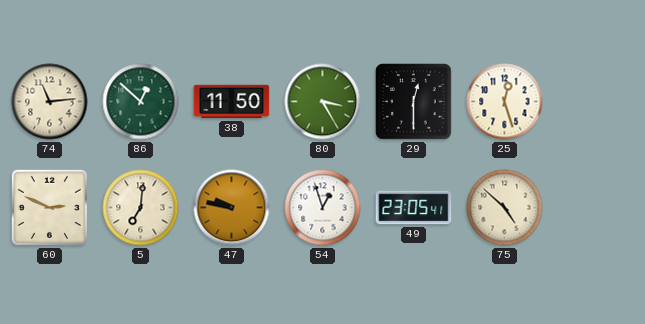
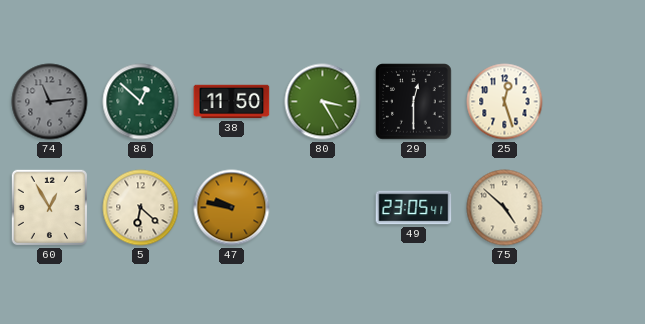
74 dial: cream -> grey
60: 2:49 -> 12:55
5: 7:01 -> 6:22
54: 12:57 -> none
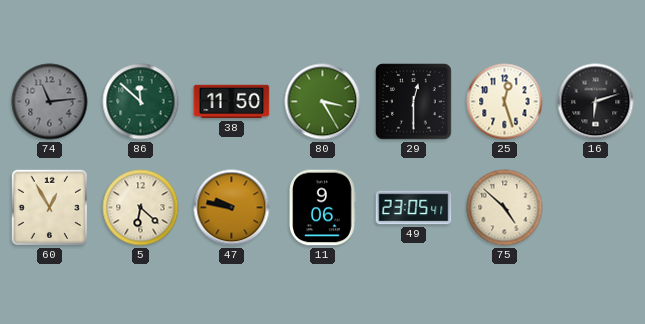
86: 12:52 -> 11:52
16: none -> 6:12
11: none -> 9:06
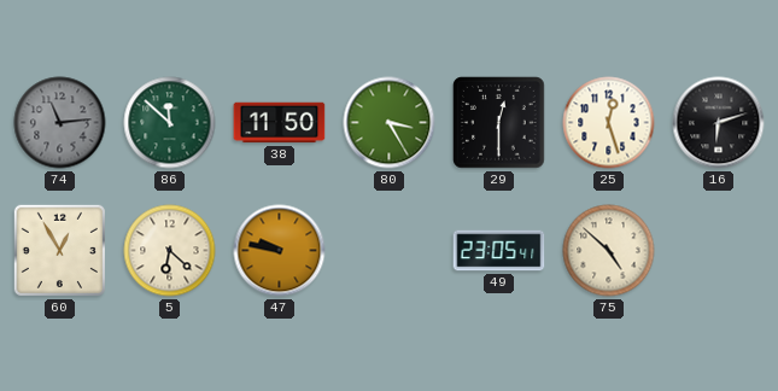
11: 9:06 -> none
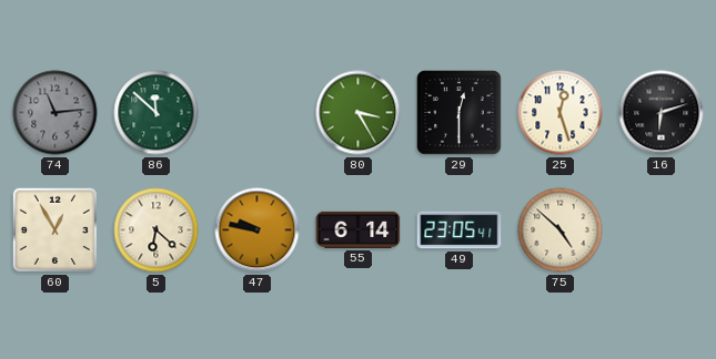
38: 11:50 -> none
55: none -> 6:14
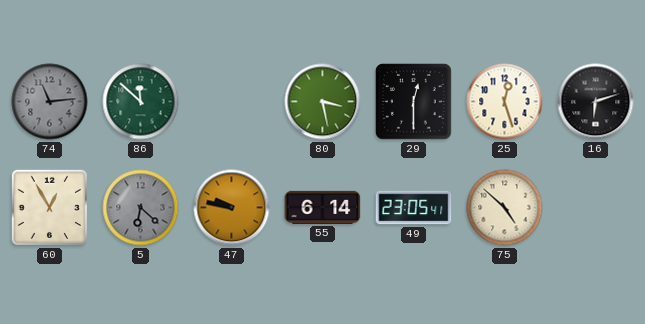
80: 3:25 -> 3:28
5 dial: cream -> grey
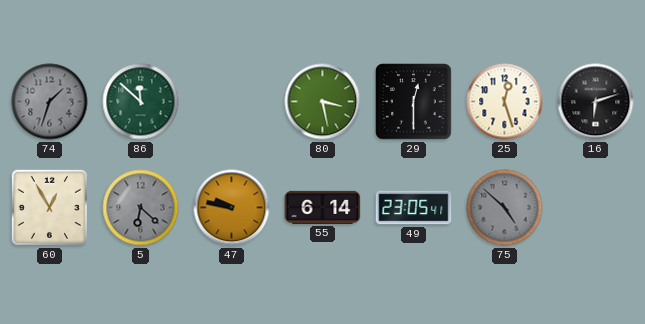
74: 11:14 -> 1:33
75 dial: cream -> grey
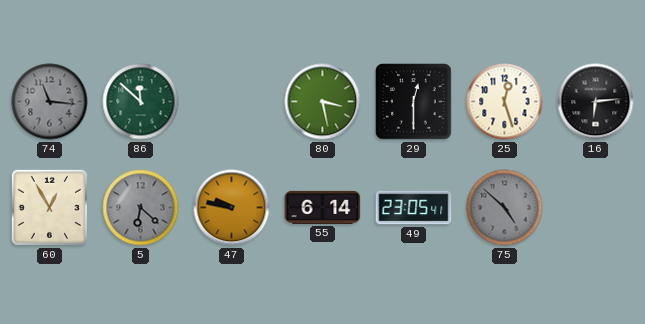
74: 1:33 -> 11:16
16: 6:12 -> 6:14
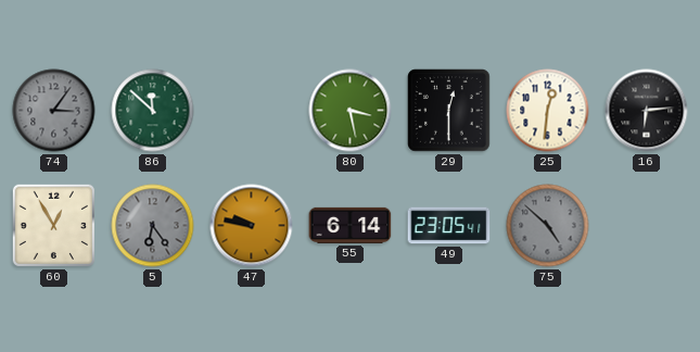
74: 11:16 -> 3:06
25: 12:27 -> 12:31
5: 6:22 -> 6:24
